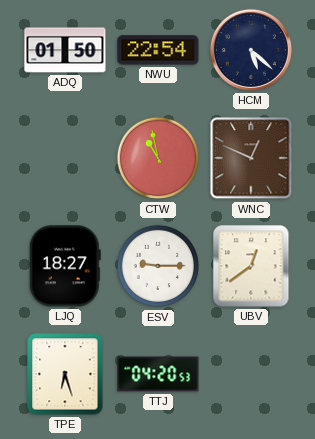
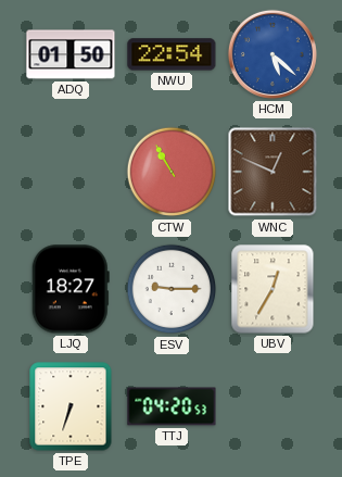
HCM dial: navy -> blue
CTW: 10:58 -> 10:55
UBV: 12:39 -> 12:35
TPE: 6:27 -> 6:33
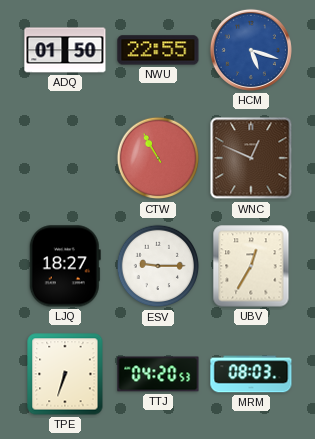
NWU: 22:54 -> 22:55
HCM: 5:22 -> 5:18
MRM: none -> 08:03
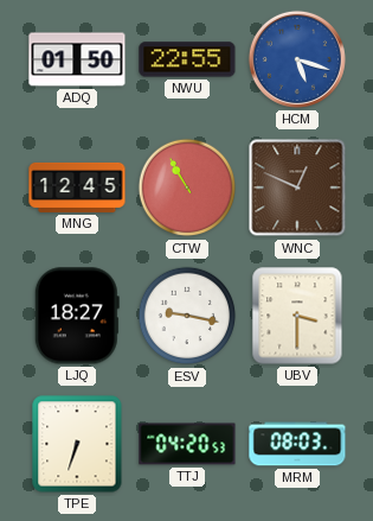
MNG: none -> 12:45
ESV: 9:15 -> 9:17
UBV: 12:35 -> 3:30
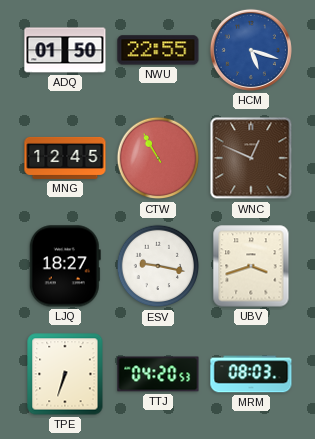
UBV: 3:30 -> 3:42
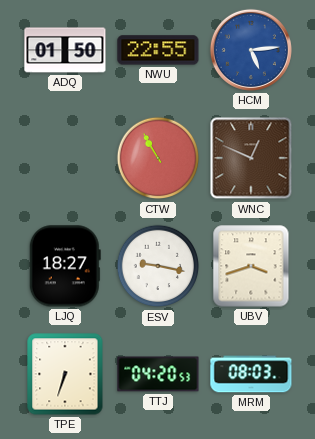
HCM: 5:18 -> 5:14
MNG: 12:45 -> none
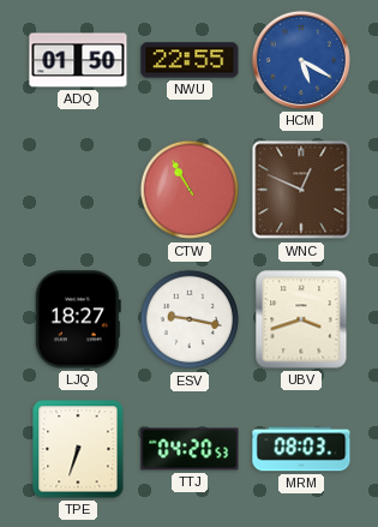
HCM: 5:14 -> 5:20
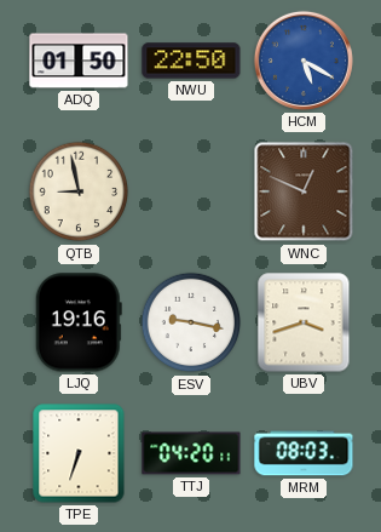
NWU: 22:55 -> 22:50
QTB: none -> 8:58
CTW: 10:55 -> none
LJQ: 18:27 -> 19:16
TTJ: 04:20:53 -> 04:20:11
